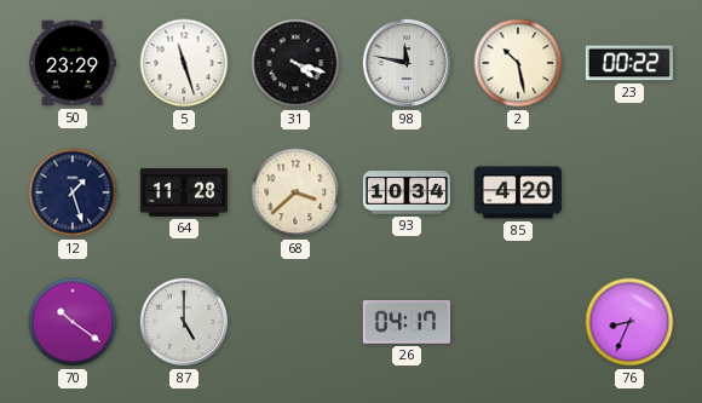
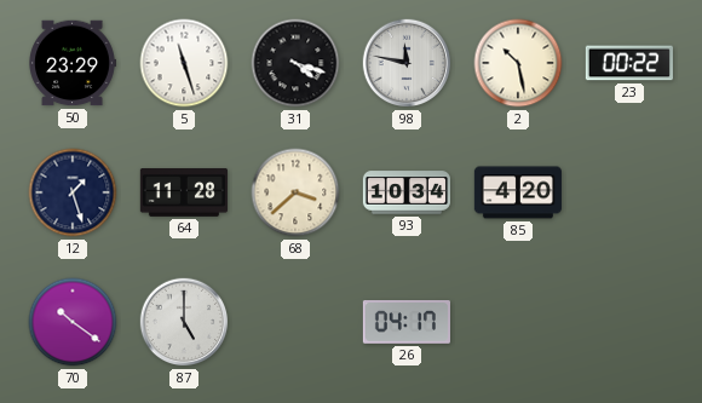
76: 8:34 -> none
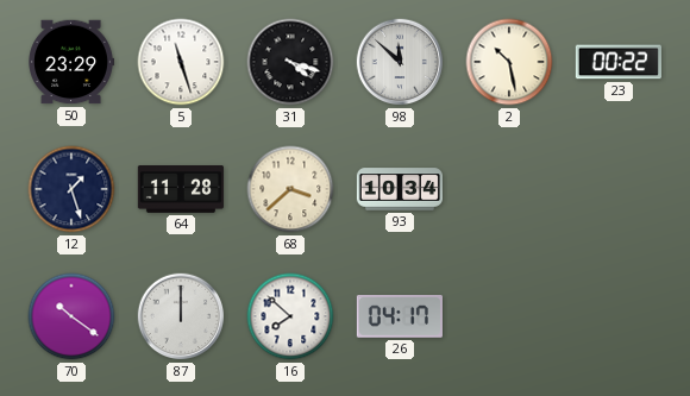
98: 11:47 -> 11:52
85: 4:20 -> none
87: 5:00 -> 12:00
16: none -> 7:52
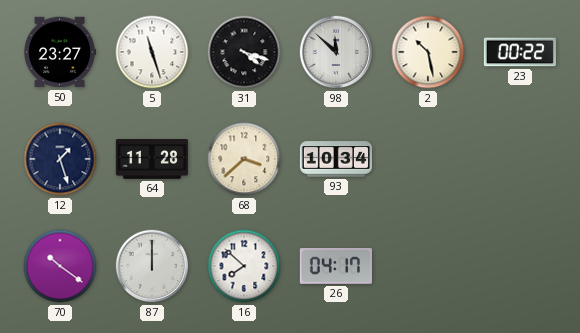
50: 23:29 -> 23:27
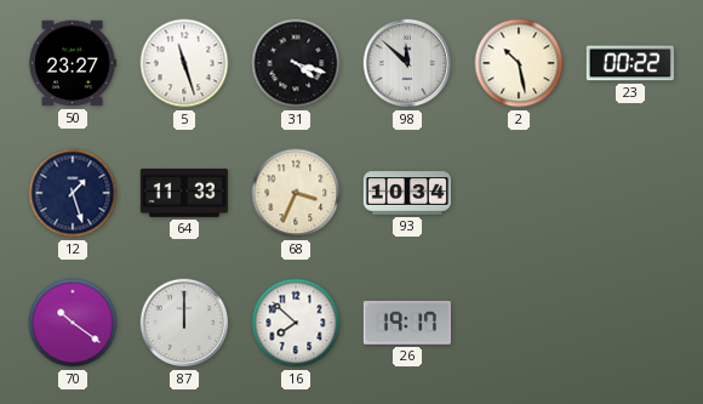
64: 11:28 -> 11:33
68: 3:38 -> 3:34
26: 04:17 -> 19:17
